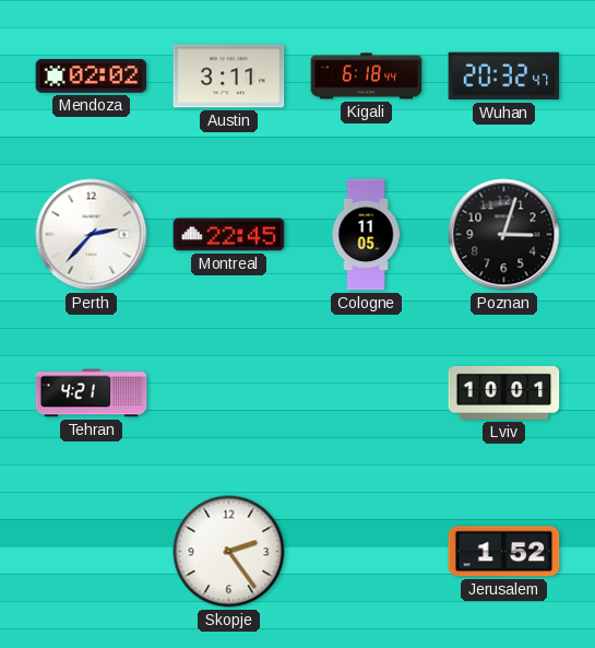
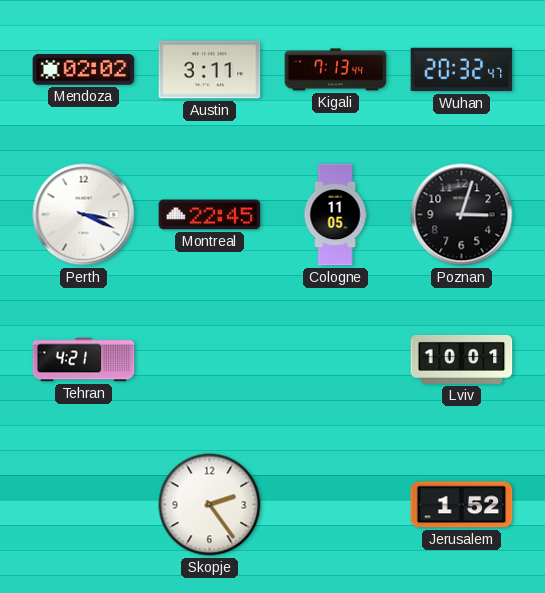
Kigali: 6:18 -> 7:13
Perth: 2:37 -> 3:19
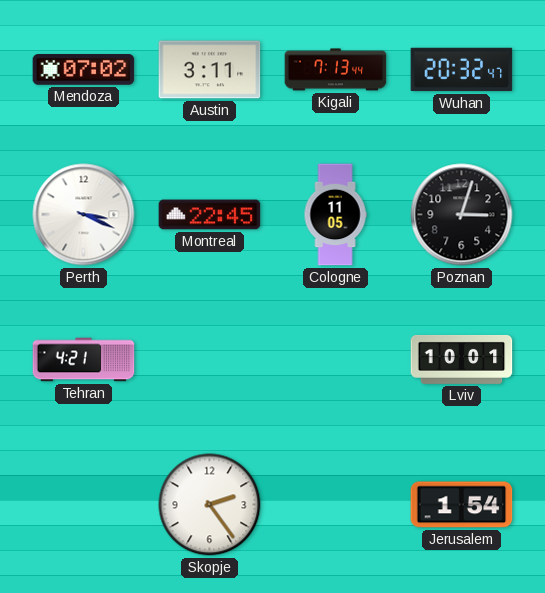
Mendoza: 02:02 -> 07:02
Jerusalem: 1:52 -> 1:54
